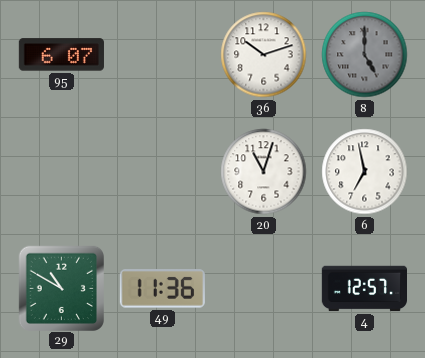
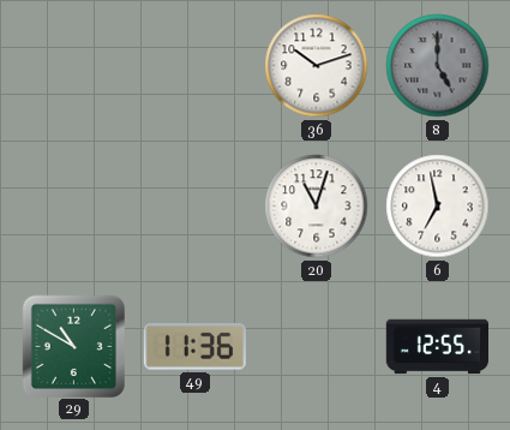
95: 6:07 -> none
4: 12:57 -> 12:55
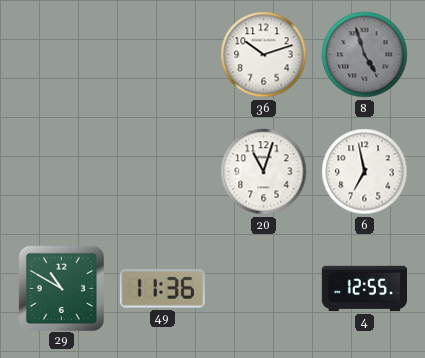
8: 5:00 -> 4:57
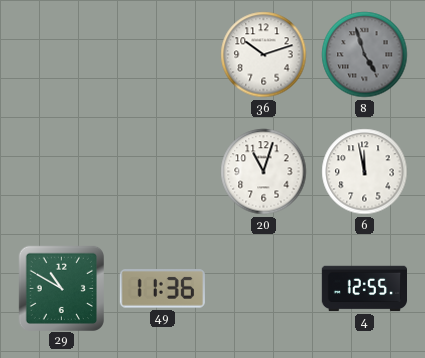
6: 6:58 -> 11:58
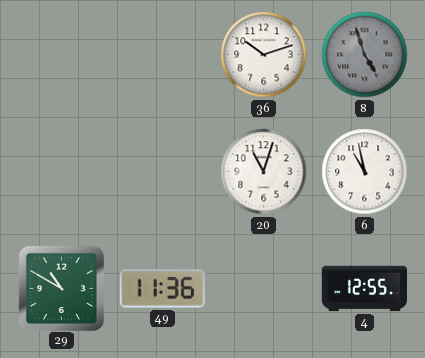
6: 11:58 -> 10:58
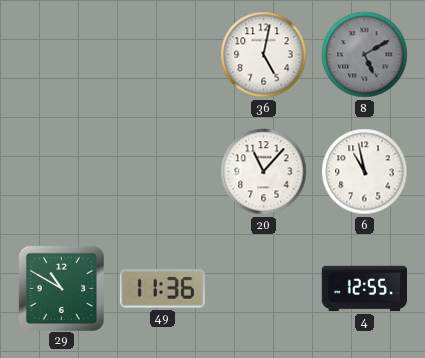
36: 10:12 -> 5:02
8: 4:57 -> 5:10
20: 11:03 -> 11:07
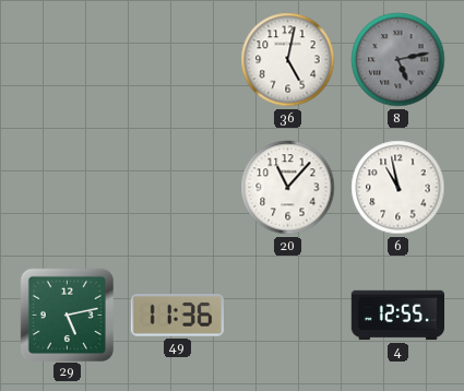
8: 5:10 -> 5:13
29: 10:50 -> 5:13
